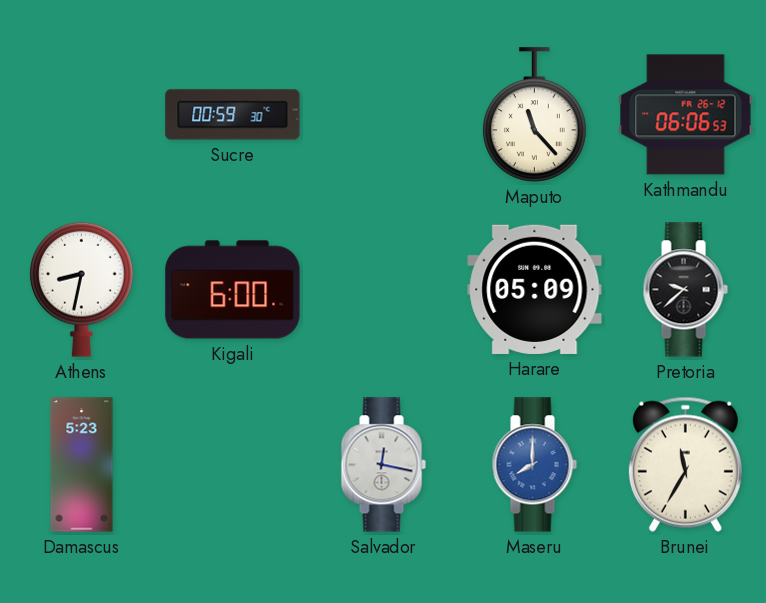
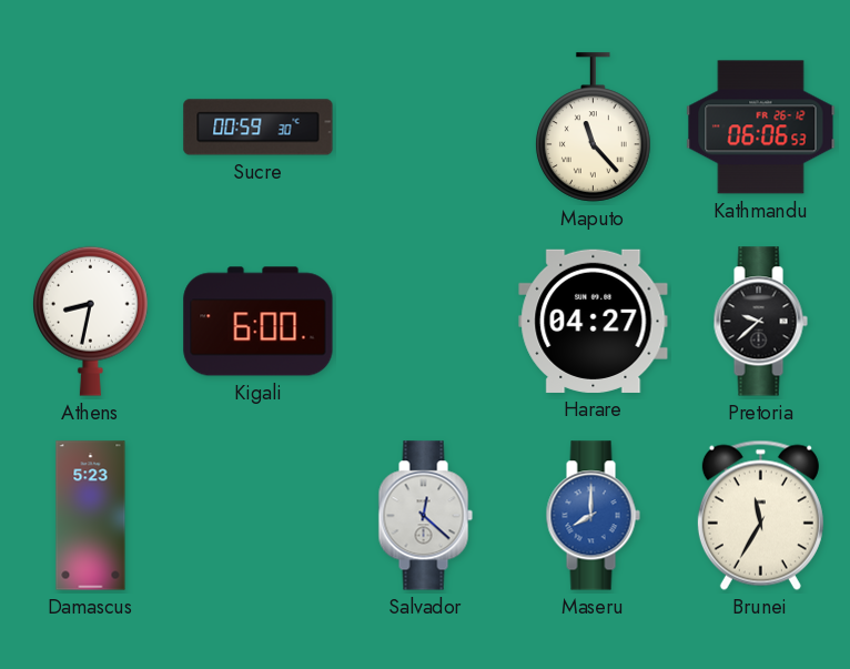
Harare: 05:09 -> 04:27
Salvador: 12:17 -> 12:22
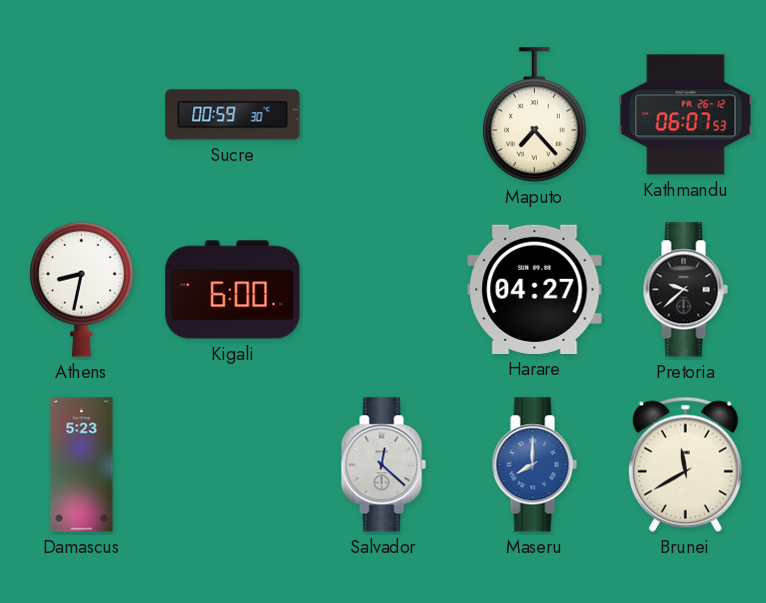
Maputo: 11:23 -> 7:23
Kathmandu: 06:06 -> 06:07
Brunei: 11:35 -> 11:40
